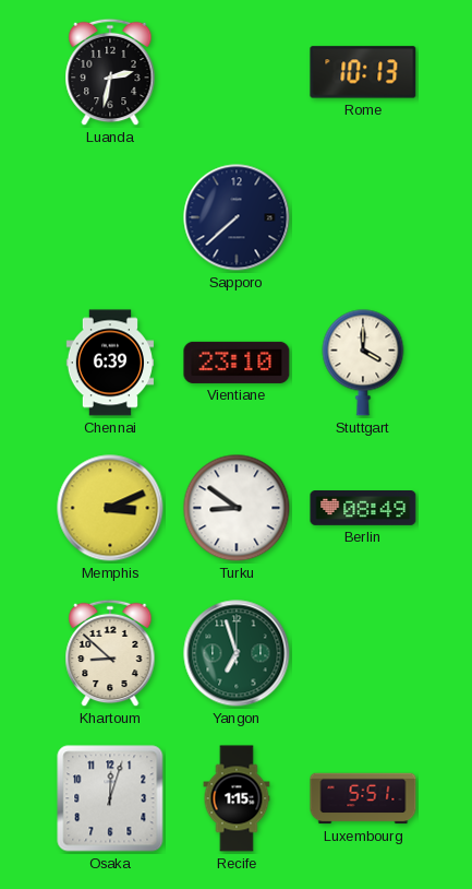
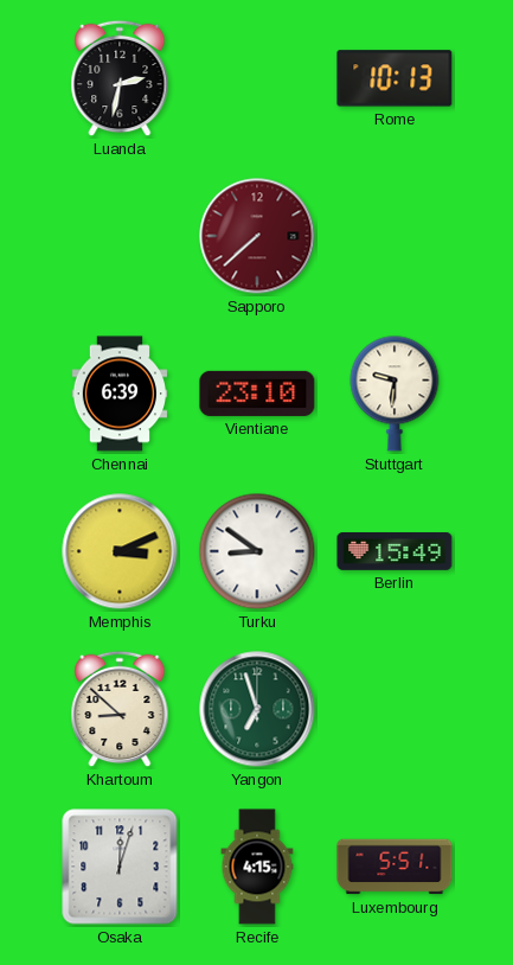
Sapporo dial: navy -> burgundy
Stuttgart: 4:00 -> 9:31
Berlin: 08:49 -> 15:49
Recife: 1:15 -> 4:15
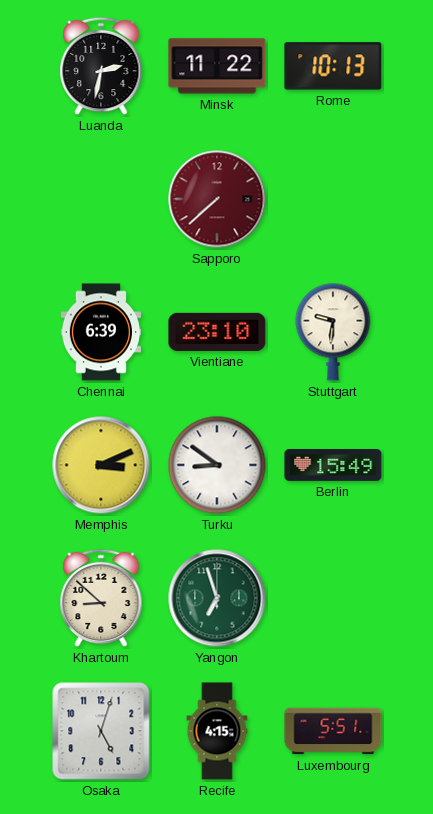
Minsk: none -> 11:22
Osaka: 12:03 -> 5:03
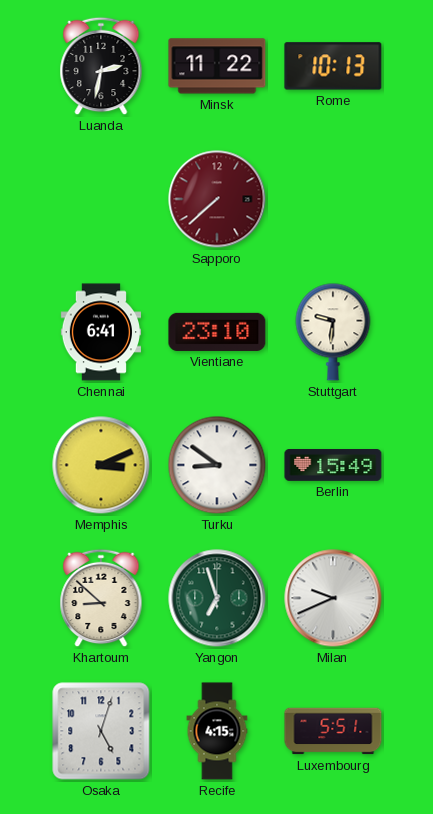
Chennai: 6:39 -> 6:41
Milan: none -> 9:41
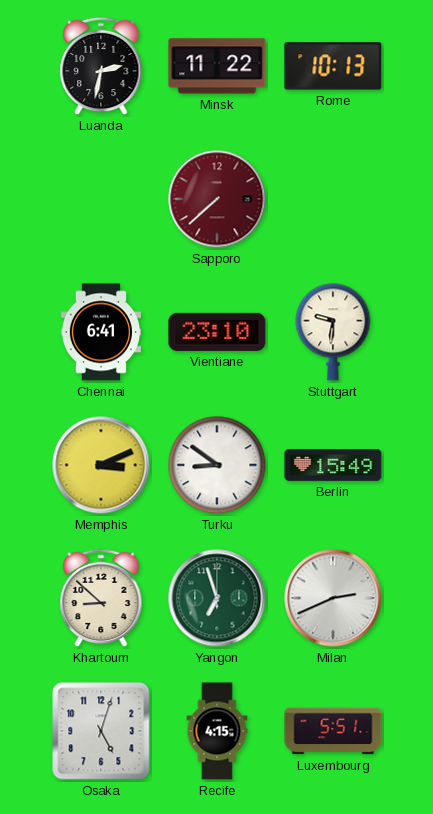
Milan: 9:41 -> 2:41
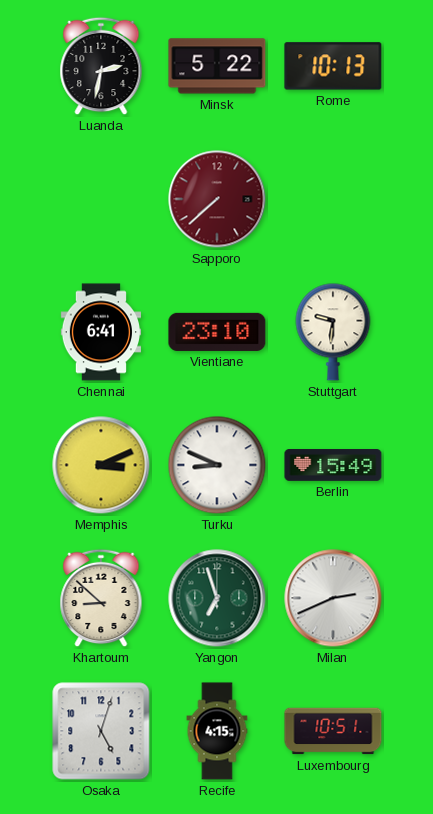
Minsk: 11:22 -> 5:22
Turku: 8:51 -> 8:49
Luxembourg: 5:51 -> 10:51
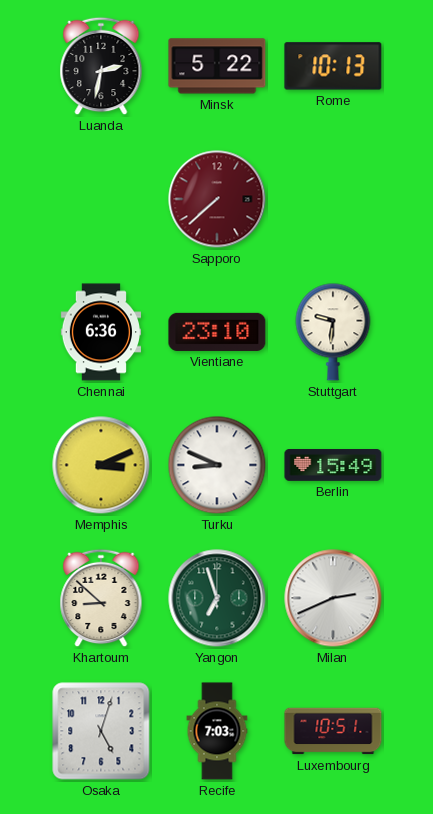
Chennai: 6:41 -> 6:36
Recife: 4:15 -> 7:03
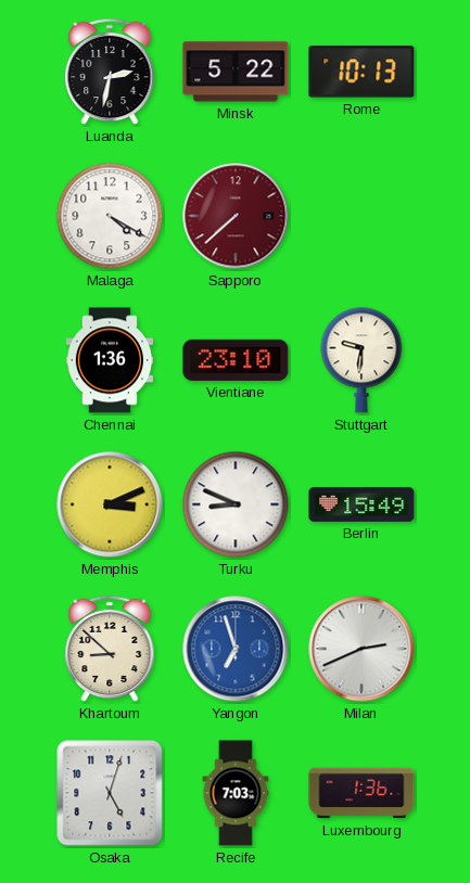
Malaga: none -> 4:20
Chennai: 6:36 -> 1:36
Yangon dial: green -> blue
Luxembourg: 10:51 -> 1:36
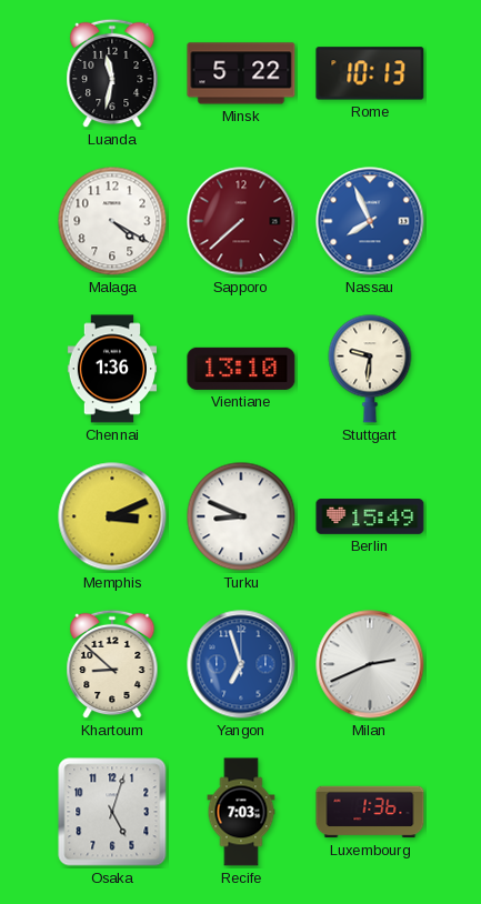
Luanda: 2:32 -> 11:32
Nassau: none -> 7:56
Vientiane: 23:10 -> 13:10
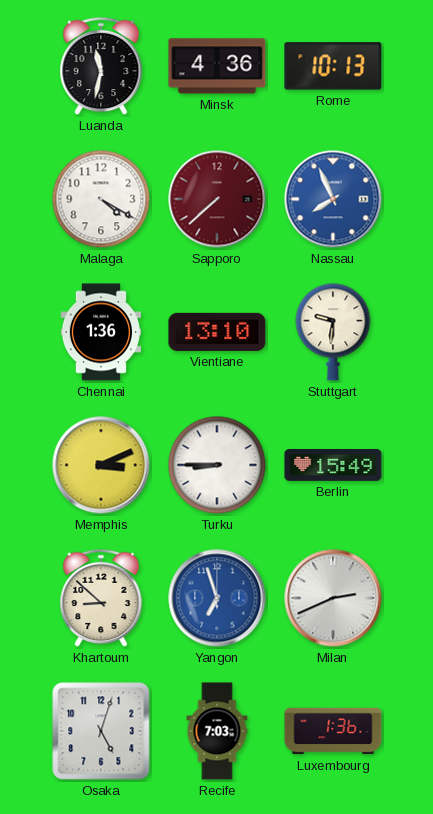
Minsk: 5:22 -> 4:36
Turku: 8:49 -> 8:45
